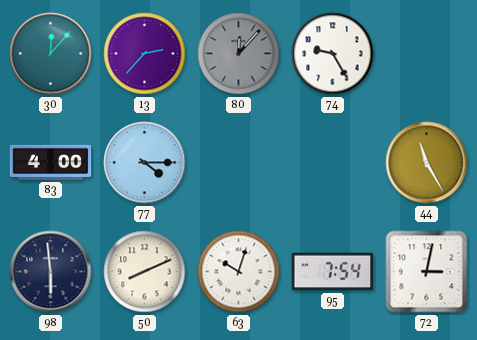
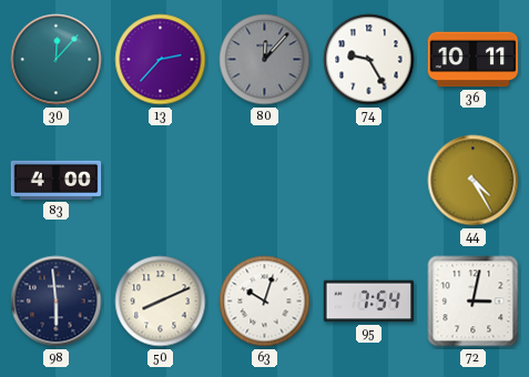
36: none -> 10:11
77: 4:15 -> none
44: 11:25 -> 4:25
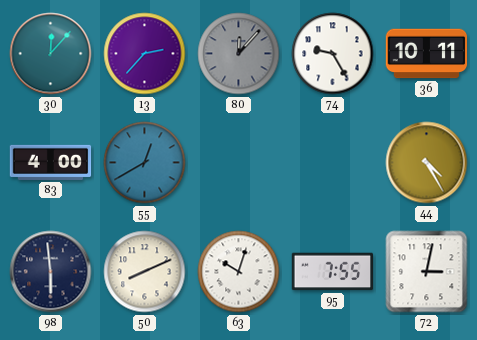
55: none -> 12:40
95: 7:54 -> 7:55
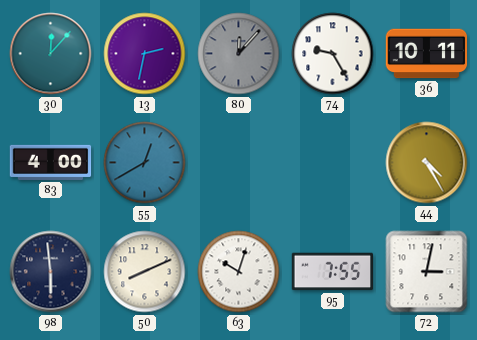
13: 2:37 -> 2:32
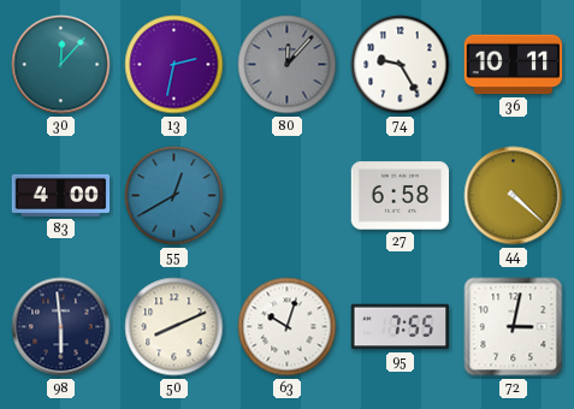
27: none -> 6:58
44: 4:25 -> 4:22
